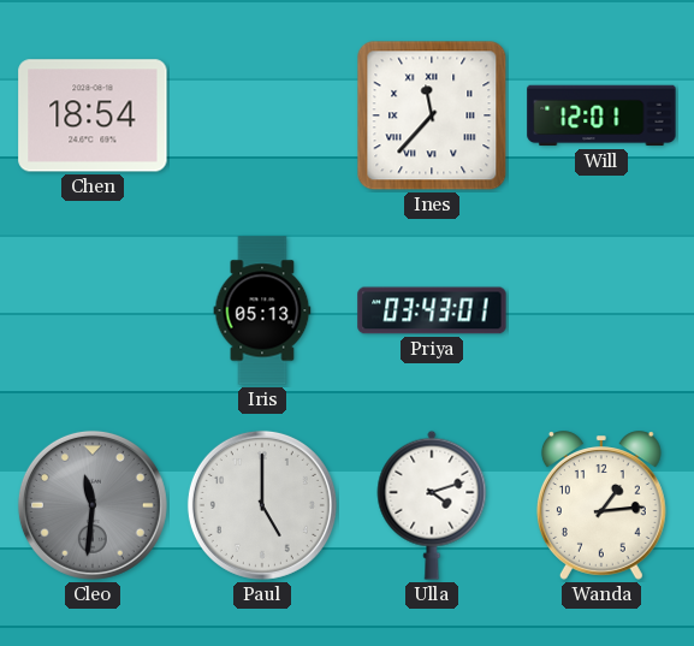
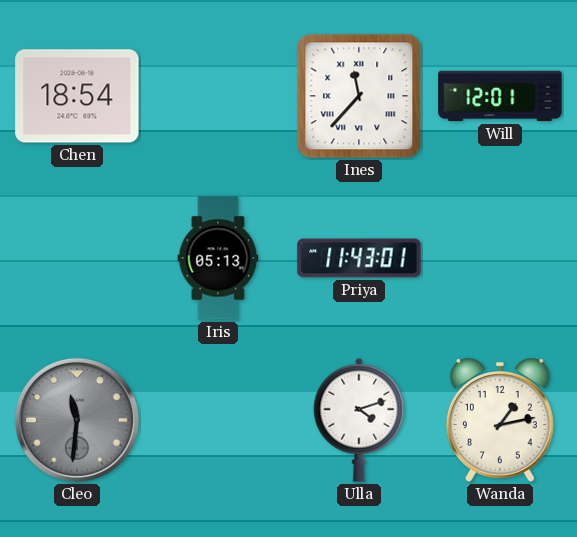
Priya: 03:43 -> 11:43
Paul: 5:00 -> none
Wanda: 1:14 -> 1:13
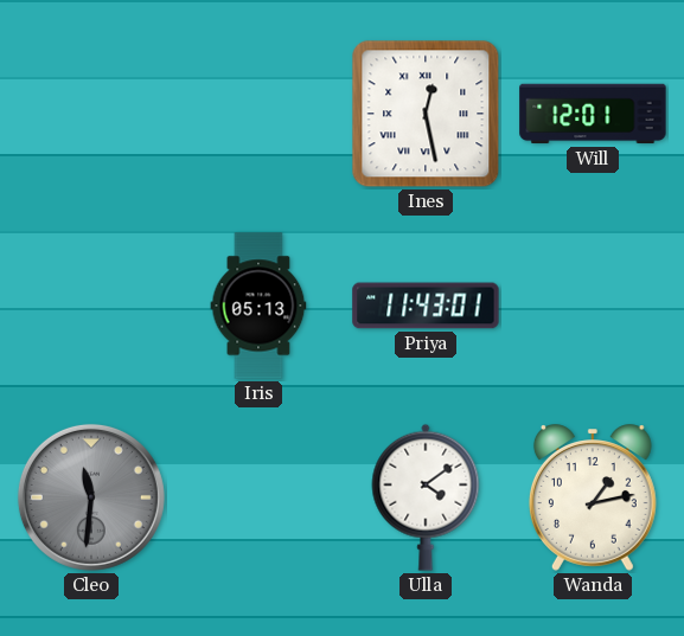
Chen: 18:54 -> none
Ines: 11:37 -> 12:28
Ulla: 4:12 -> 4:09
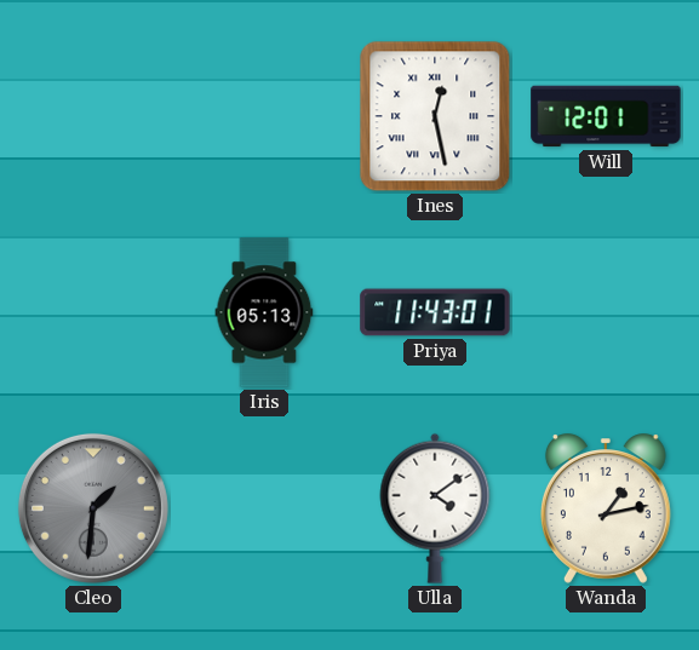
Cleo: 11:31 -> 1:31
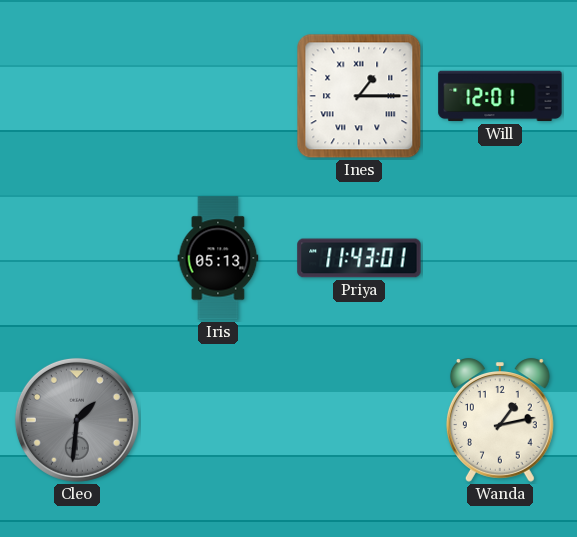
Ines: 12:28 -> 1:15
Ulla: 4:09 -> none
